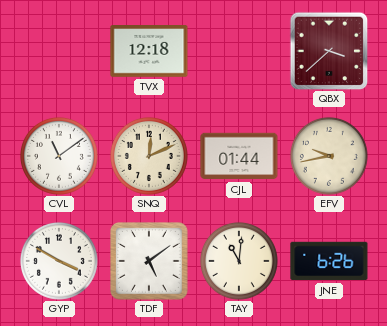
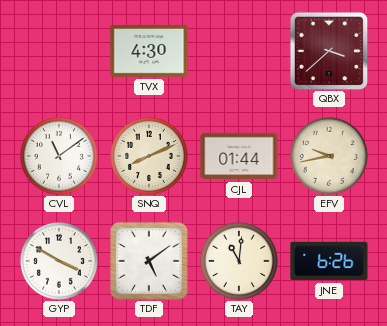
TVX: 12:18 -> 4:30
SNQ: 12:11 -> 8:11
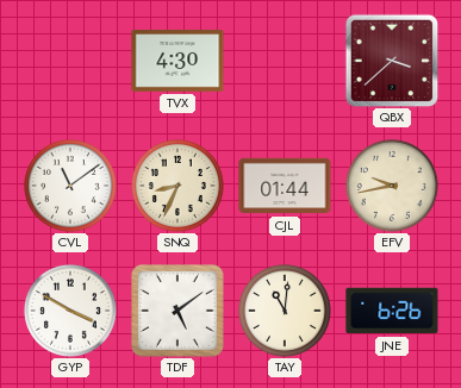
SNQ: 8:11 -> 8:34
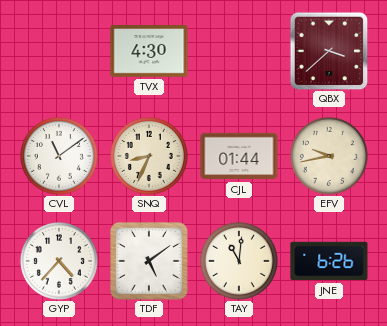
GYP: 3:50 -> 4:37
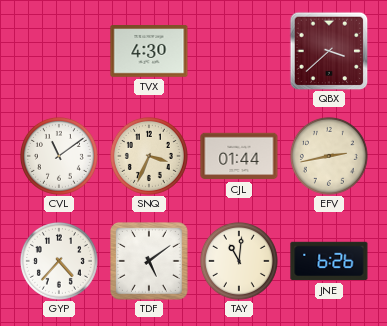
SNQ: 8:34 -> 3:34
EFV: 9:43 -> 2:43
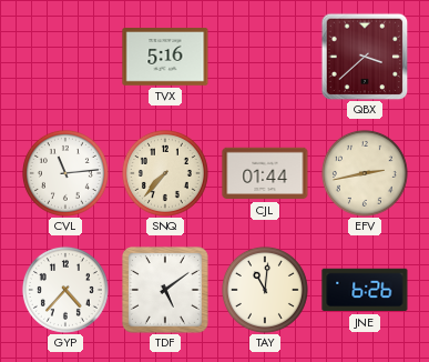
TVX: 4:30 -> 5:16
CVL: 11:09 -> 11:14
SNQ: 3:34 -> 7:37
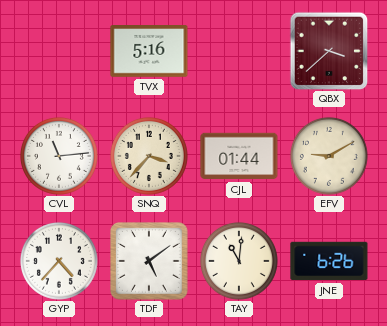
SNQ: 7:37 -> 3:37
EFV: 2:43 -> 9:10
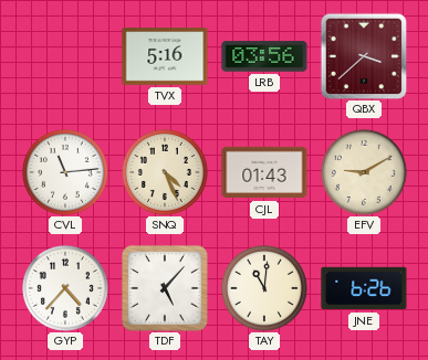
LRB: none -> 03:56
SNQ: 3:37 -> 4:26
CJL: 01:44 -> 01:43
TDF: 5:09 -> 5:07
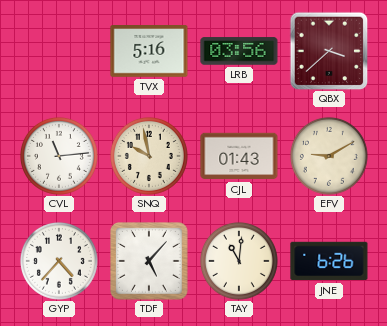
SNQ: 4:26 -> 9:58
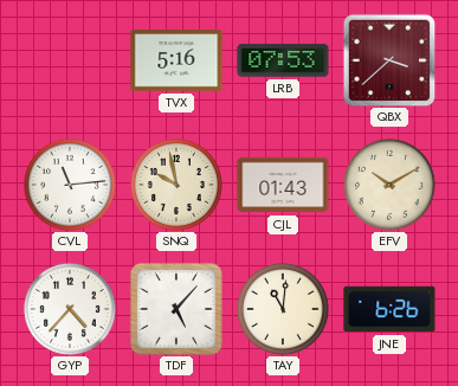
LRB: 03:56 -> 07:53
EFV: 9:10 -> 10:10
